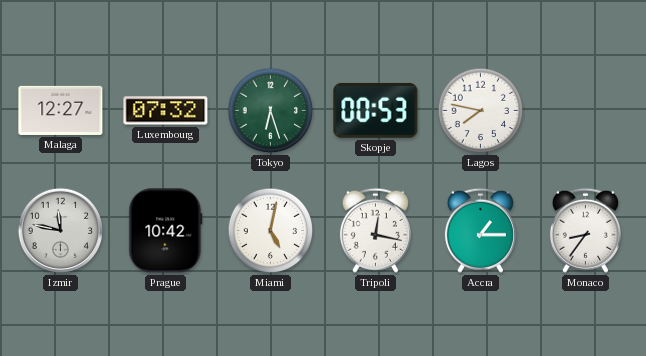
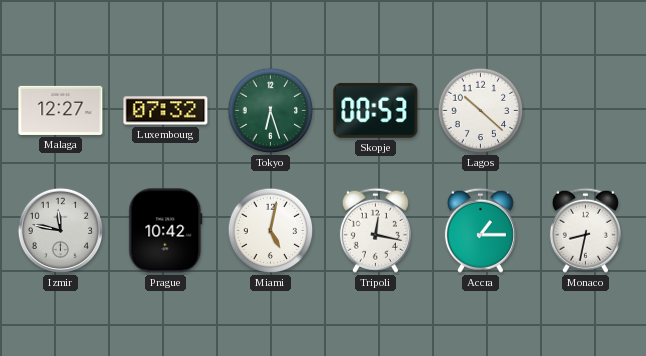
Lagos: 7:47 -> 10:22
Monaco: 8:36 -> 8:32
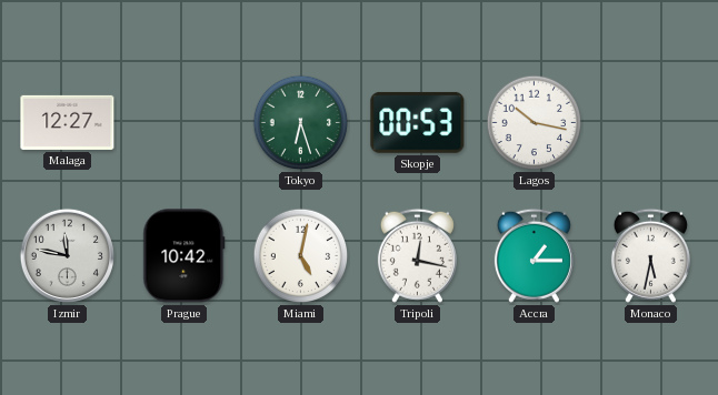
Luxembourg: 07:32 -> none
Lagos: 10:22 -> 10:17
Monaco: 8:32 -> 5:32
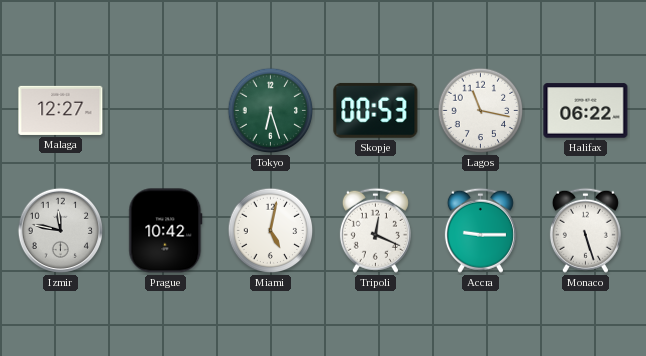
Lagos: 10:17 -> 11:17
Halifax: none -> 06:22
Tripoli: 12:17 -> 12:19
Accra: 1:15 -> 9:15
Monaco: 5:32 -> 5:27
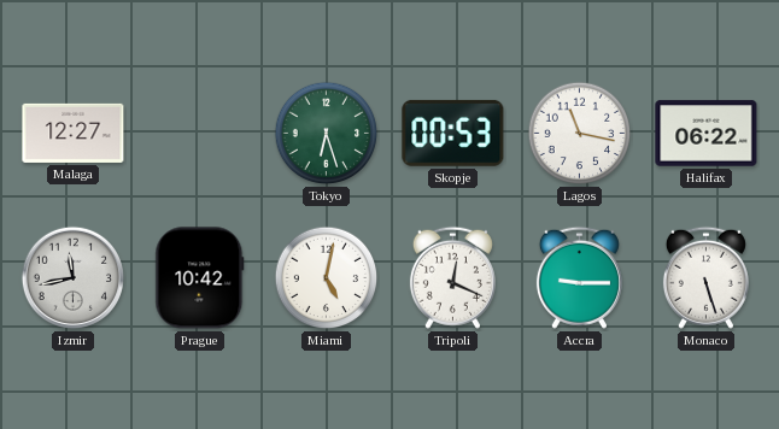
Izmir: 11:47 -> 11:43
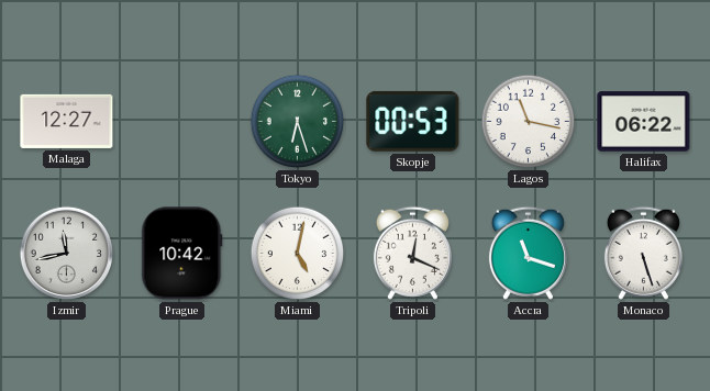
Accra: 9:15 -> 11:18
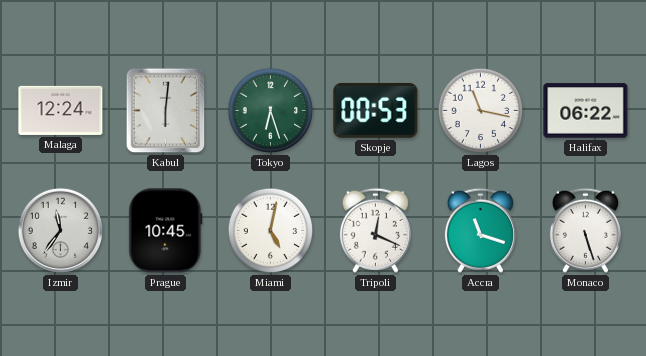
Malaga: 12:27 -> 12:24
Kabul: none -> 6:01
Izmir: 11:43 -> 11:36
Prague: 10:42 -> 10:45
